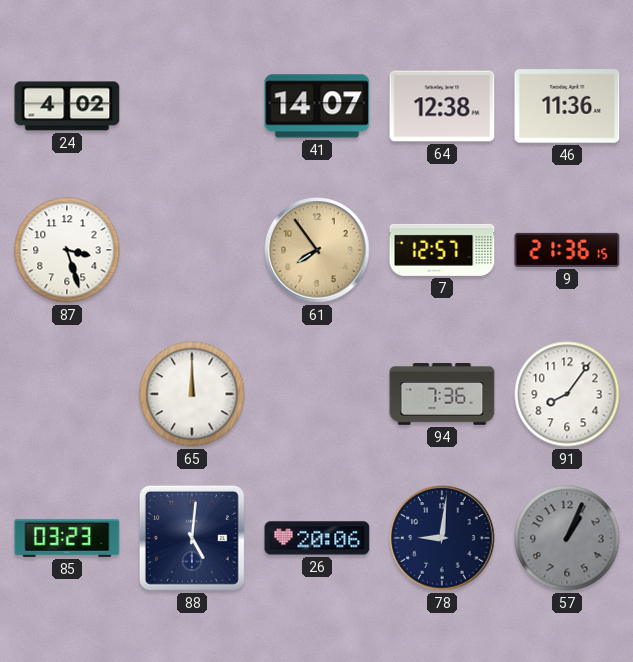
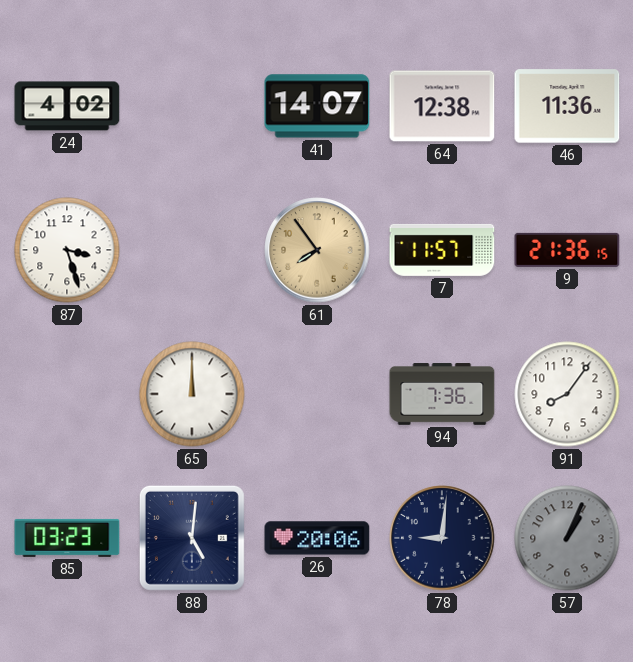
7: 12:57 -> 11:57
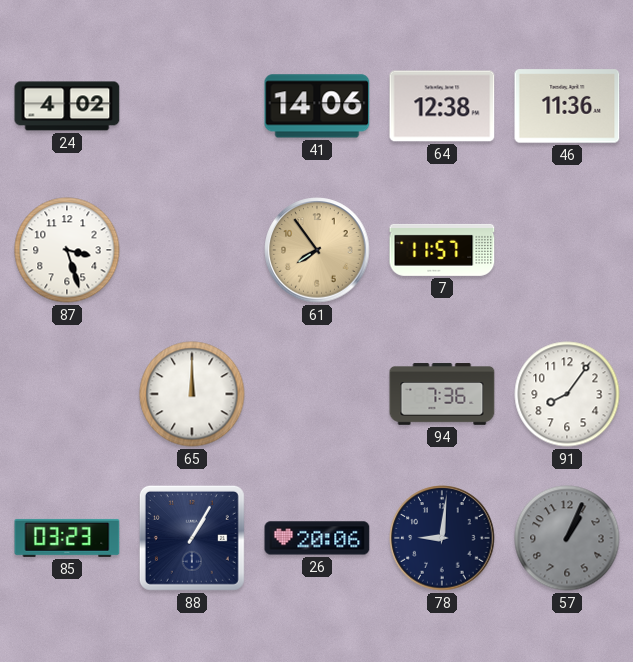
41: 14:07 -> 14:06
9: 21:36 -> none
88: 5:01 -> 1:05
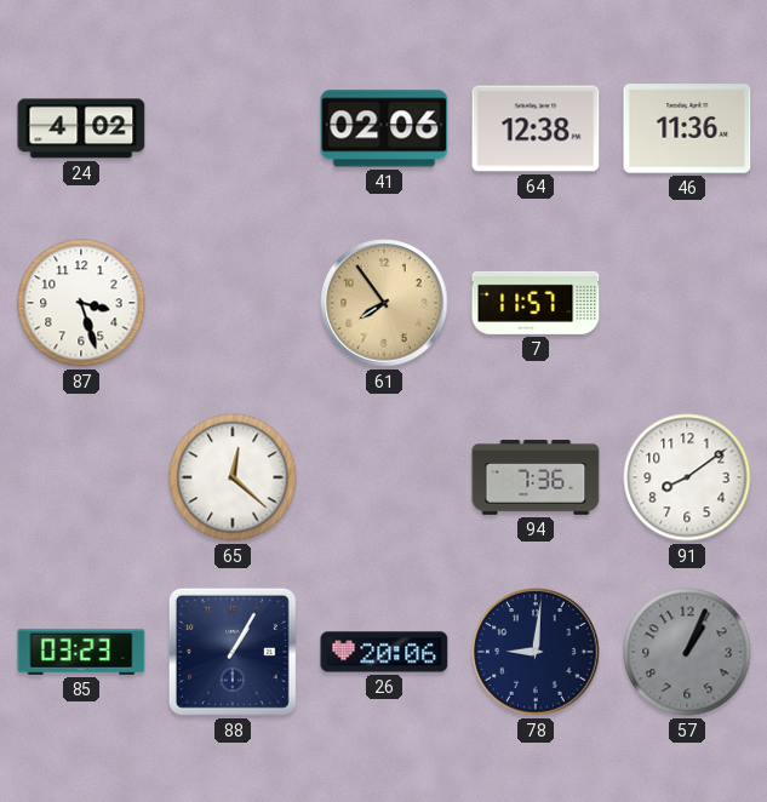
41: 14:06 -> 02:06
65: 12:00 -> 12:22
91: 8:06 -> 8:09
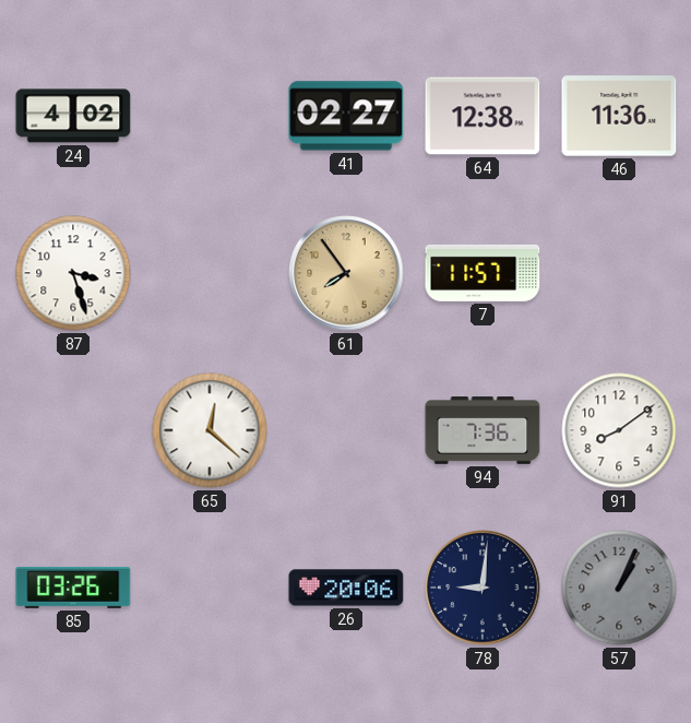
41: 02:06 -> 02:27
85: 03:23 -> 03:26
88: 1:05 -> none
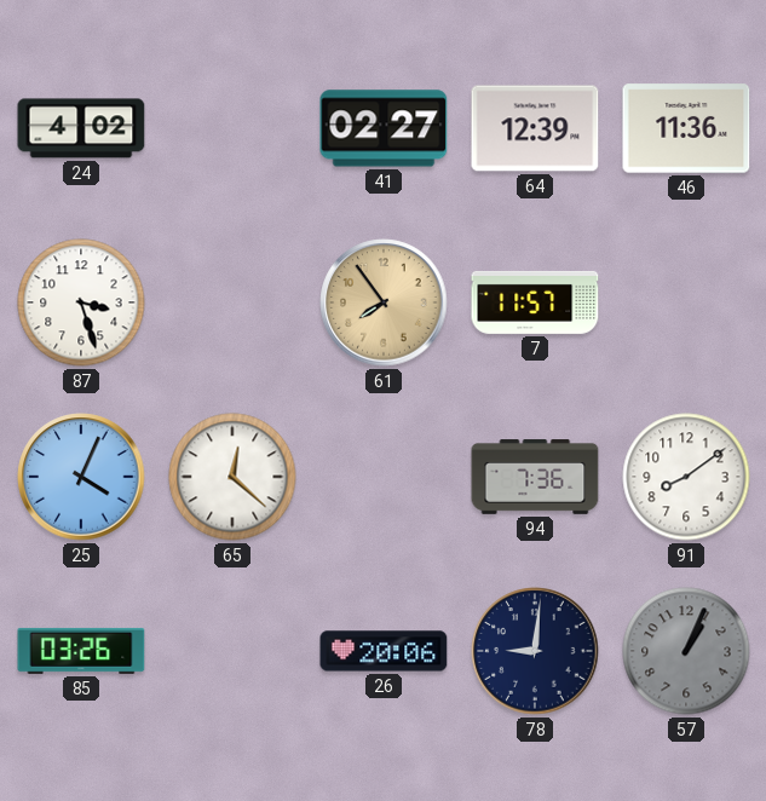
64: 12:38 -> 12:39
25: none -> 4:04
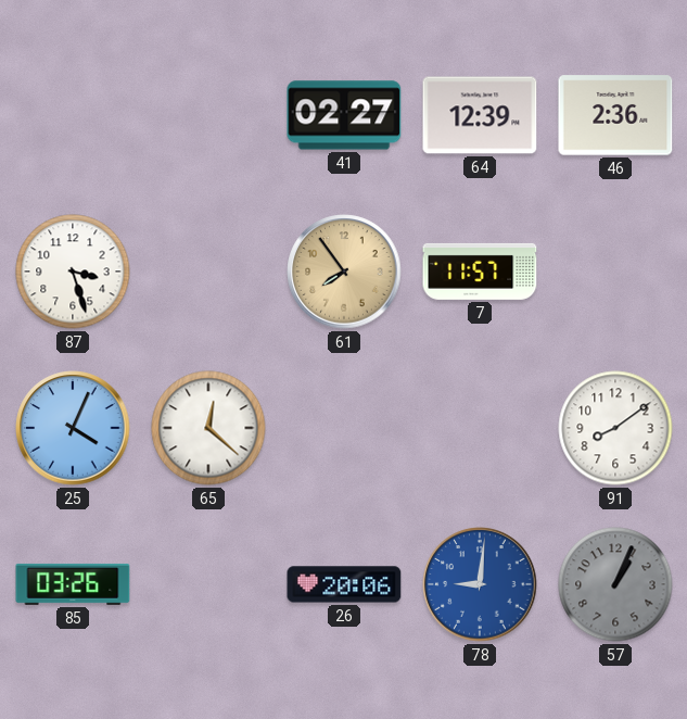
24: 4:02 -> none
46: 11:36 -> 2:36
94: 7:36 -> none
78 dial: navy -> blue
